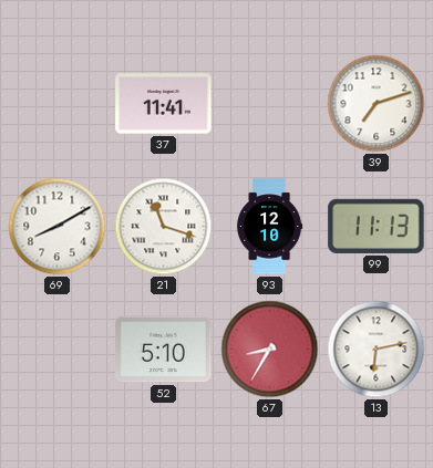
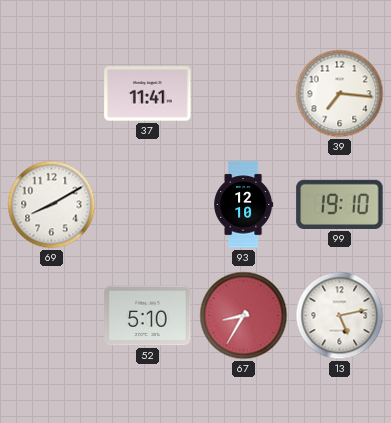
39: 7:12 -> 7:16
21: 11:18 -> none
99: 11:13 -> 19:10
13: 6:13 -> 5:13
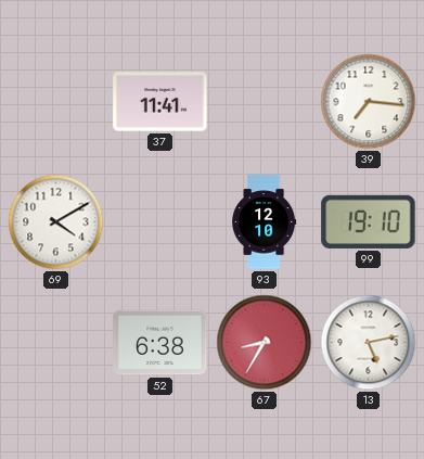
69: 8:10 -> 4:10
52: 5:10 -> 6:38
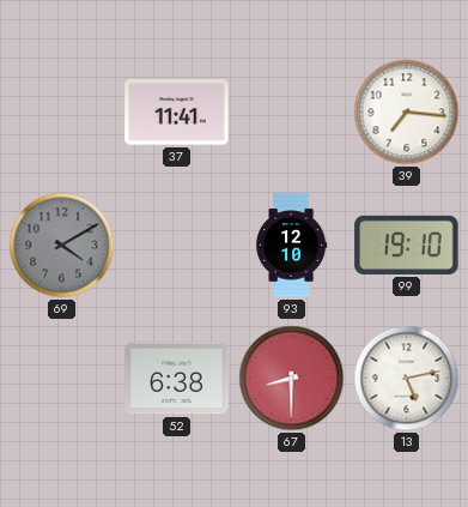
69 dial: white -> grey
67: 8:35 -> 8:30
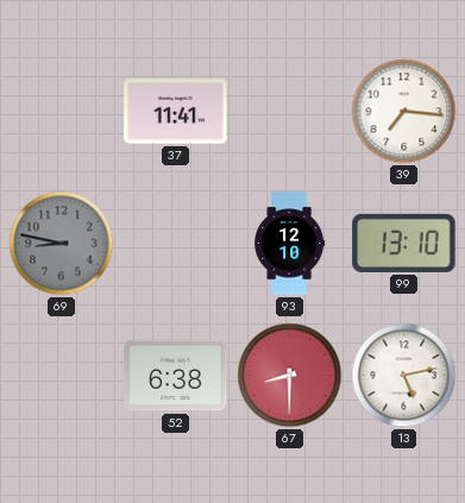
69: 4:10 -> 8:47
99: 19:10 -> 13:10
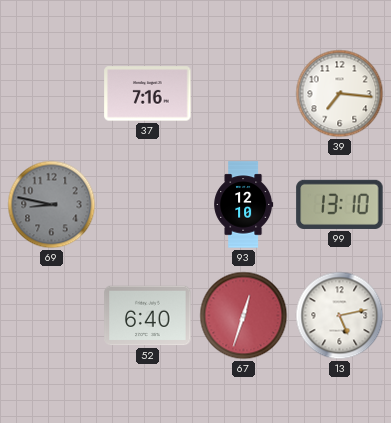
37: 11:41 -> 7:16
52: 6:38 -> 6:40
67: 8:30 -> 12:33
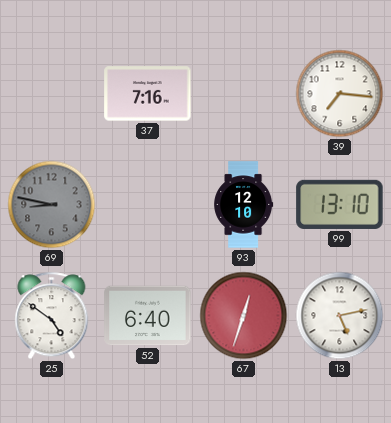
25: none -> 4:51
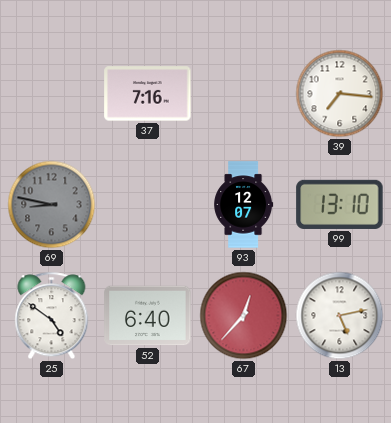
93: 12:10 -> 12:07
67: 12:33 -> 12:37
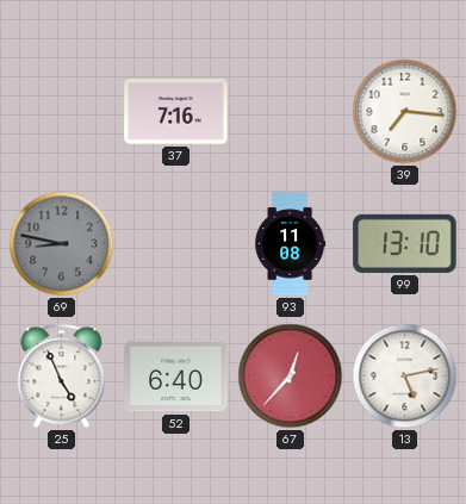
93: 12:07 -> 11:08
25: 4:51 -> 4:56
